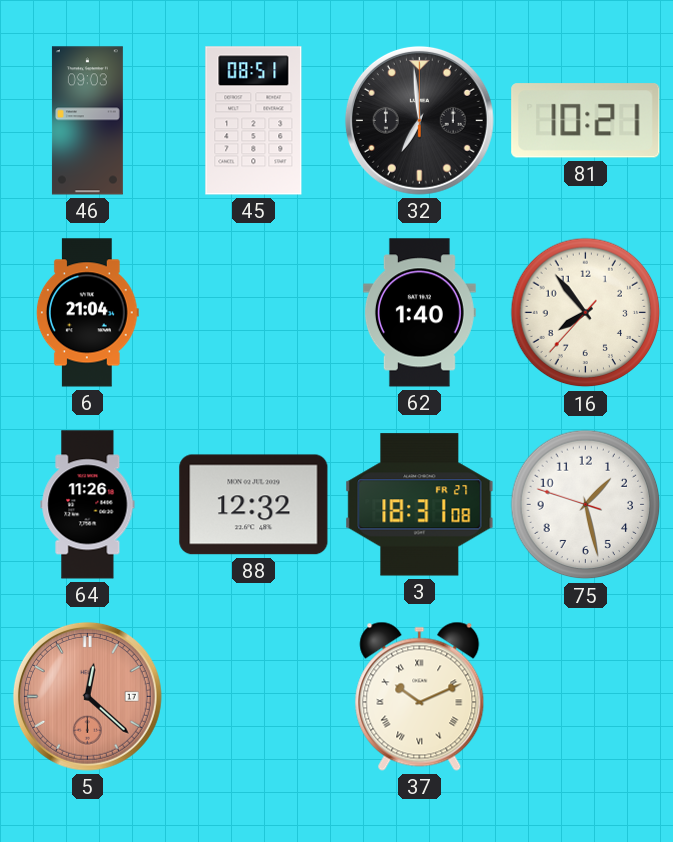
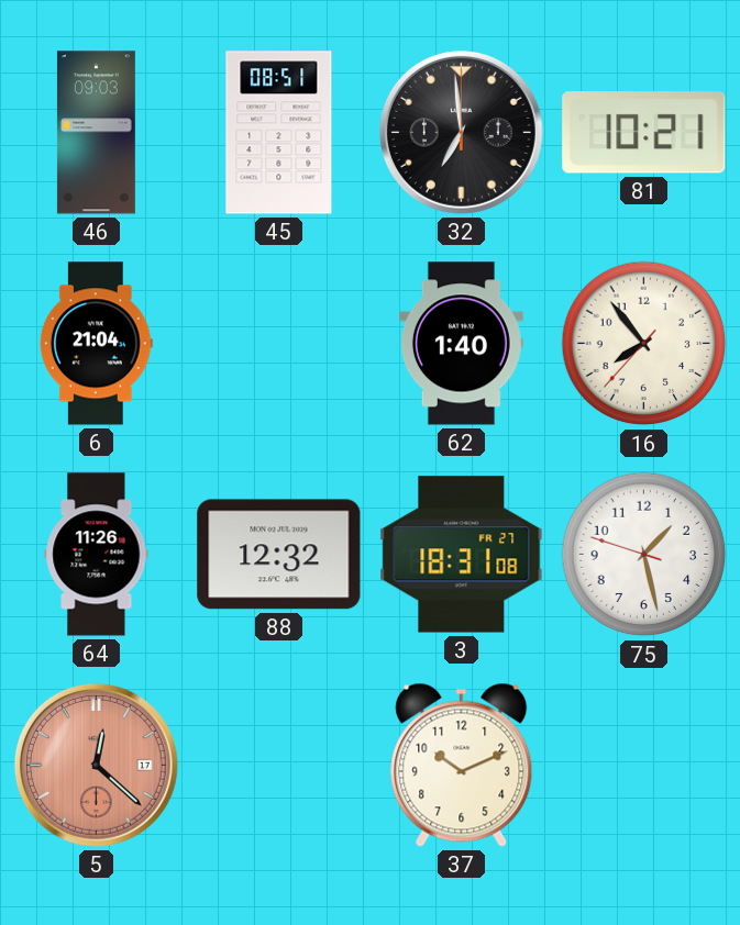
37 numerals: Roman -> Arabic
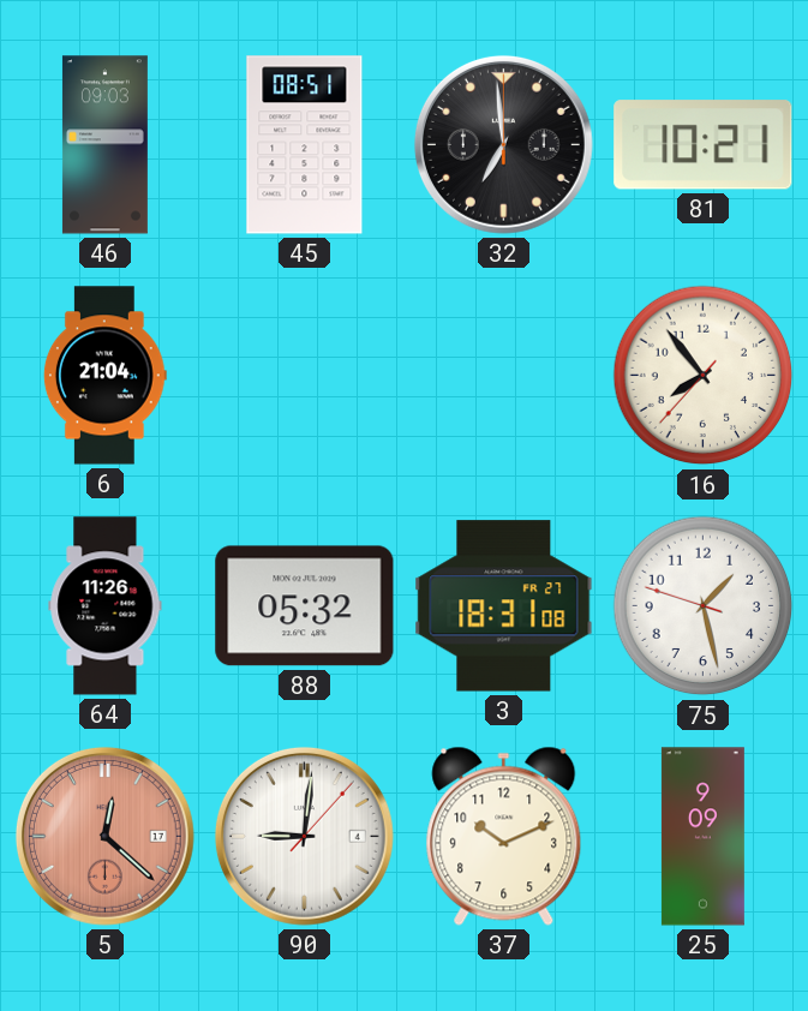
62: 1:40 -> none
88: 12:32 -> 05:32
90: none -> 9:01
25: none -> 9:09
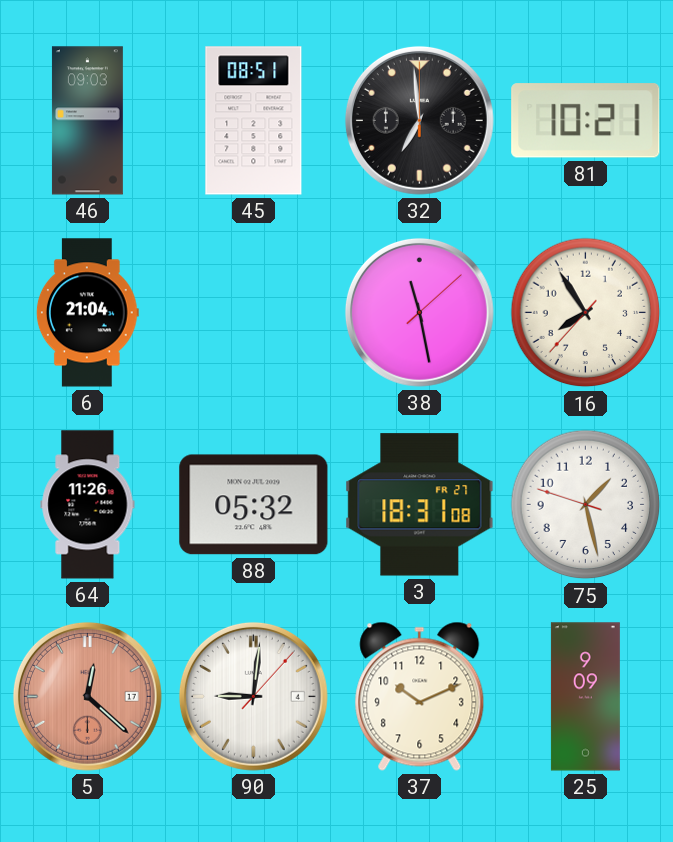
38: none -> 11:28
16: 7:53 -> 7:54
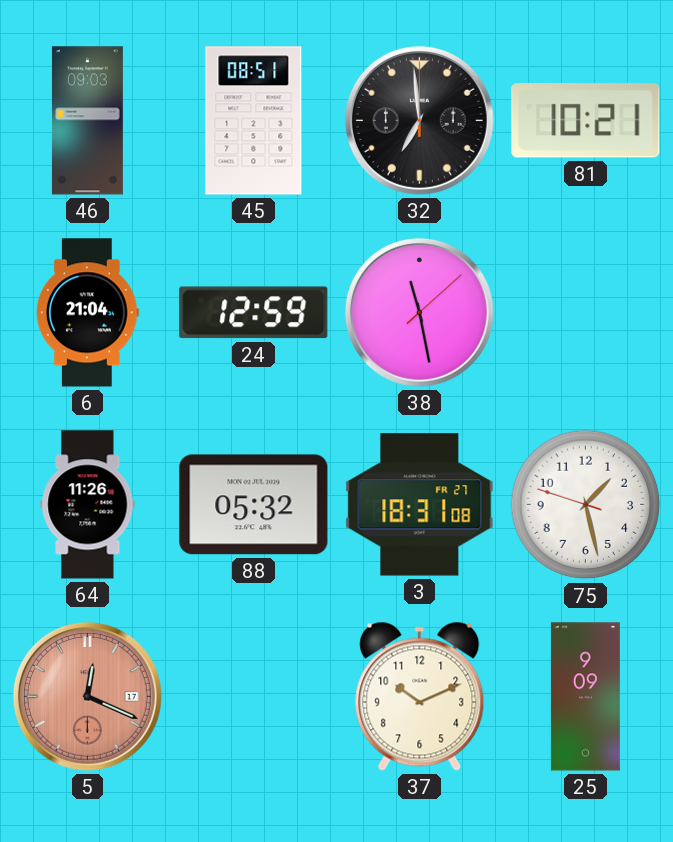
24: none -> 12:59
16: 7:54 -> none
5: 12:22 -> 12:19
90: 9:01 -> none
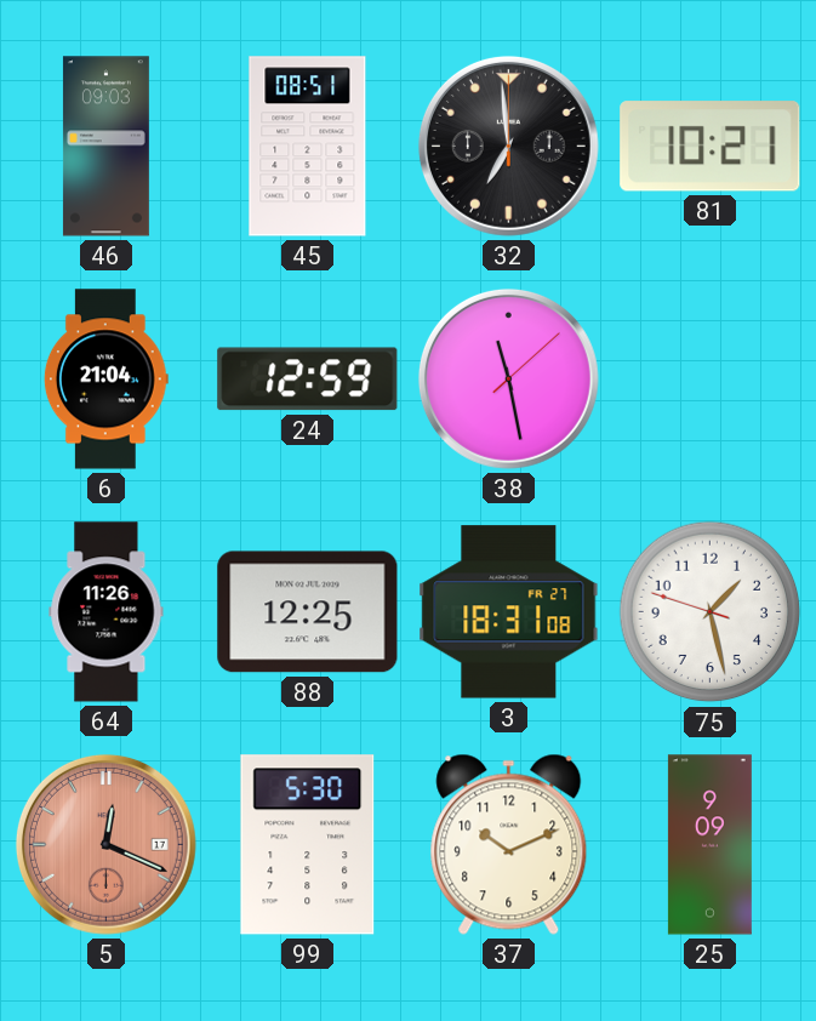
88: 05:32 -> 12:25
99: none -> 5:30
